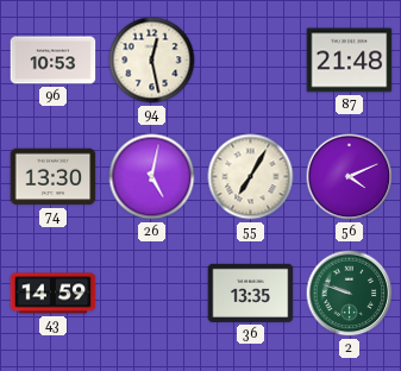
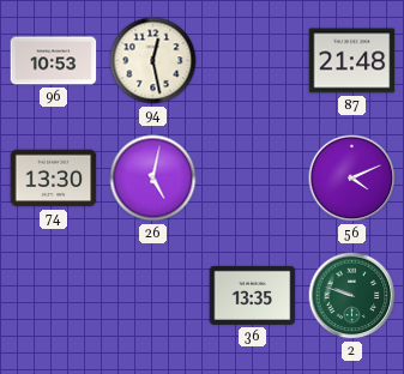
55: 7:05 -> none
43: 14:59 -> none
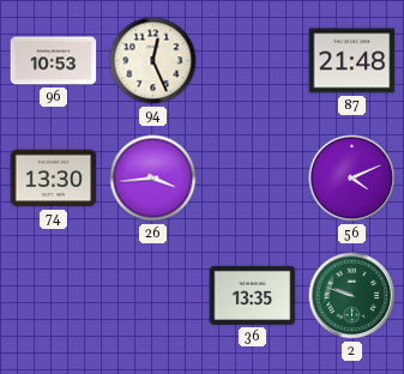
94: 12:28 -> 12:26
26: 5:02 -> 3:44
